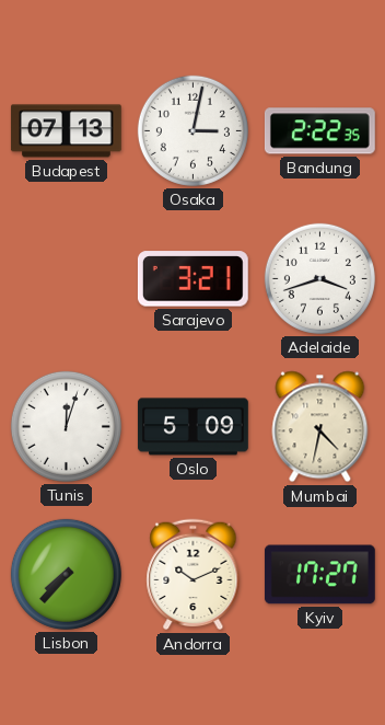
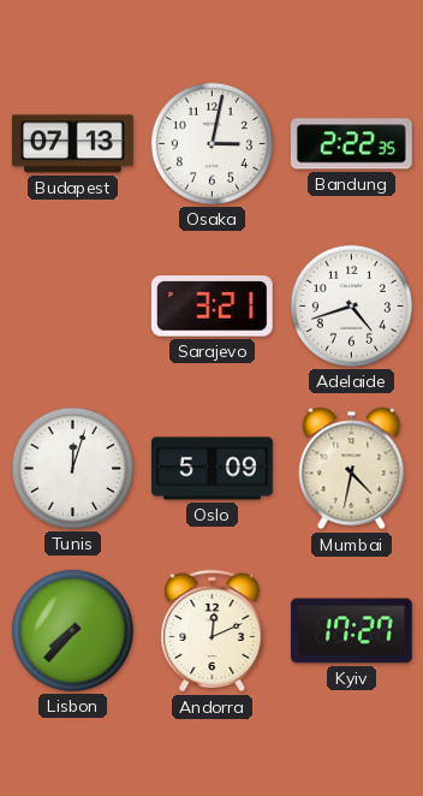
Adelaide: 3:42 -> 4:42
Andorra: 10:11 -> 12:11
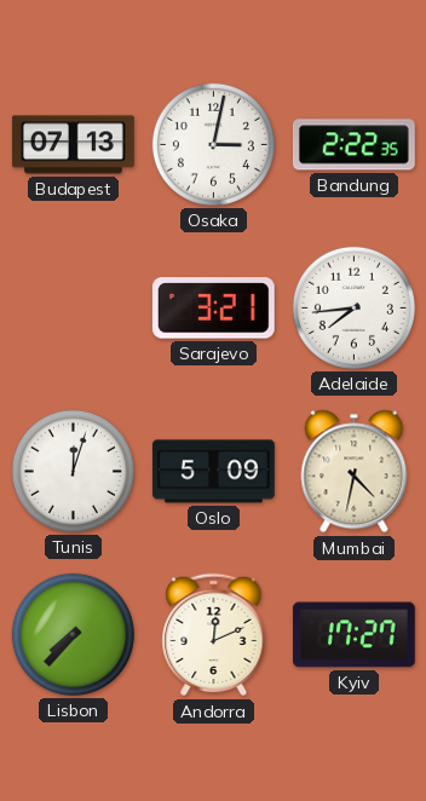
Adelaide: 4:42 -> 7:44
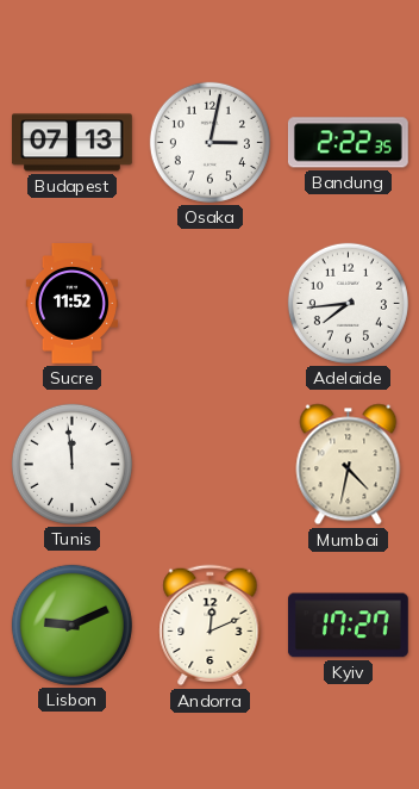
Sucre: none -> 11:52
Sarajevo: 3:21 -> none
Tunis: 12:03 -> 11:59
Oslo: 5:09 -> none
Lisbon: 7:37 -> 9:11
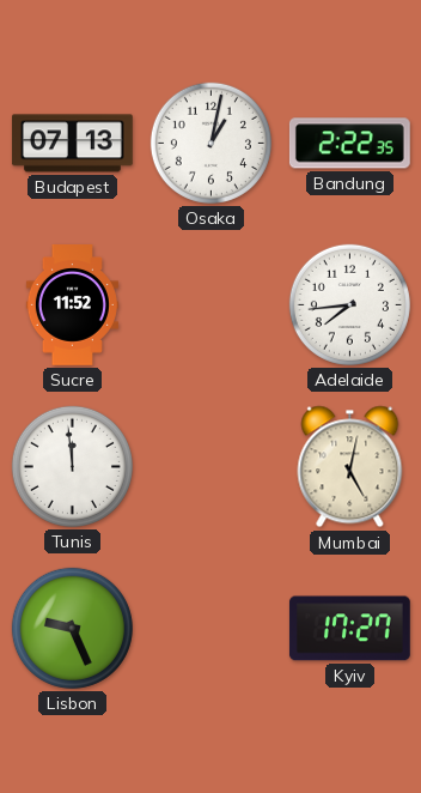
Osaka: 3:02 -> 1:02
Mumbai: 4:32 -> 5:02
Lisbon: 9:11 -> 9:26
Andorra: 12:11 -> none
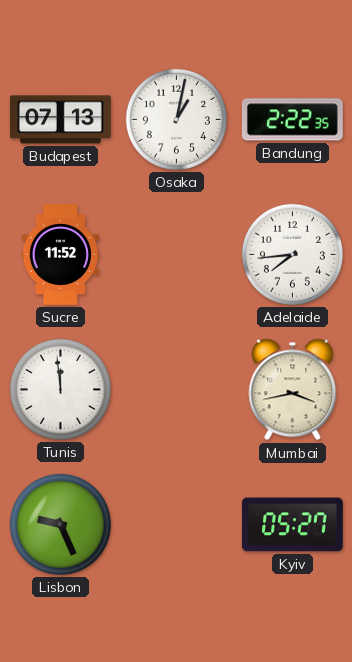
Mumbai: 5:02 -> 3:43
Kyiv: 17:27 -> 05:27
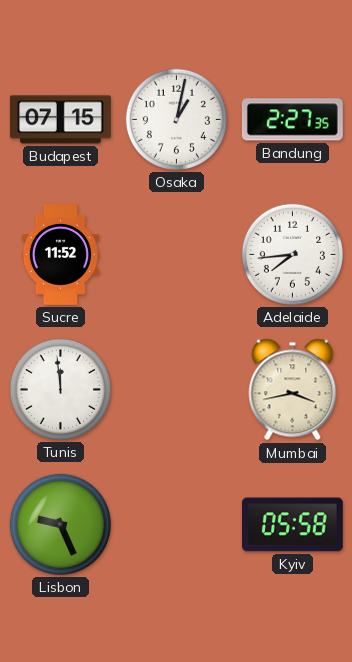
Budapest: 07:13 -> 07:15
Bandung: 2:22 -> 2:27
Kyiv: 05:27 -> 05:58
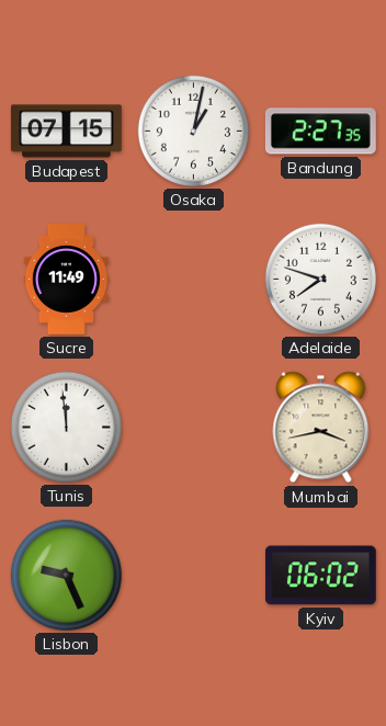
Sucre: 11:52 -> 11:49
Adelaide: 7:44 -> 7:48
Kyiv: 05:58 -> 06:02
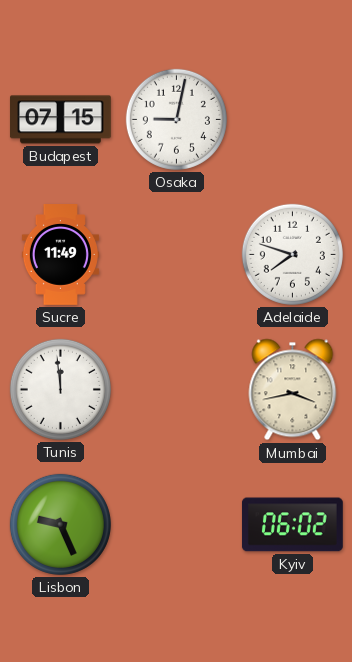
Osaka: 1:02 -> 9:02
Bandung: 2:27 -> none
